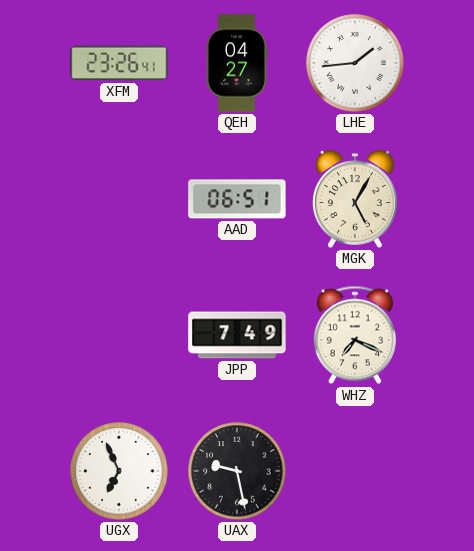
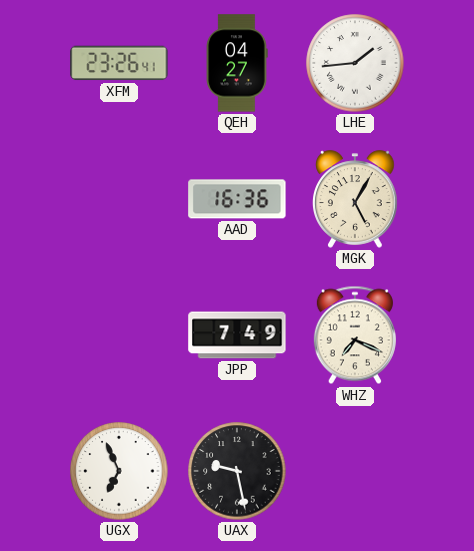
AAD: 06:51 -> 16:36
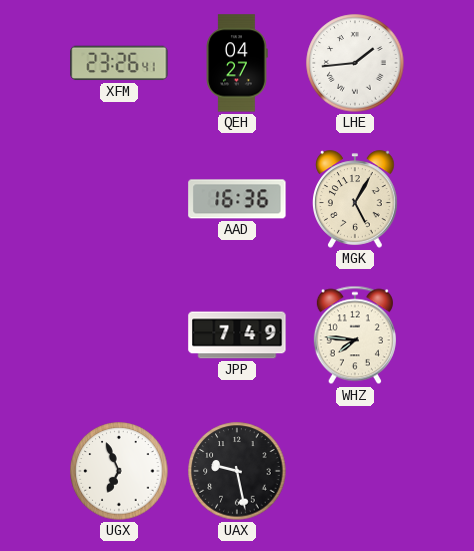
WHZ: 7:19 -> 7:46
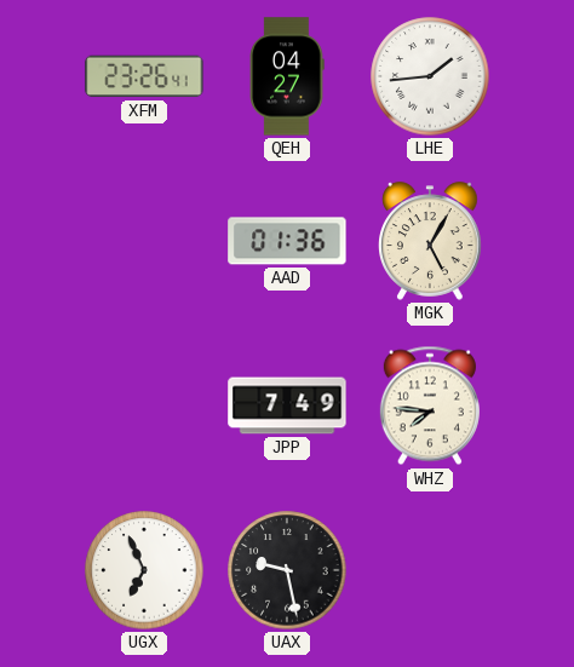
AAD: 16:36 -> 01:36
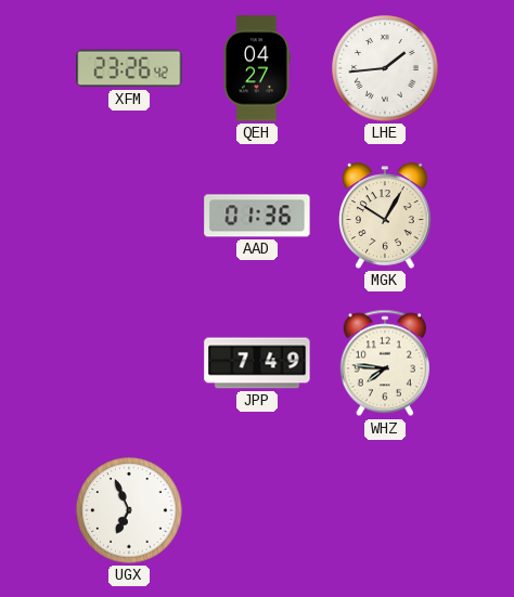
XFM: 23:26:41 -> 23:26:42
MGK: 5:05 -> 10:05
UAX: 9:28 -> none
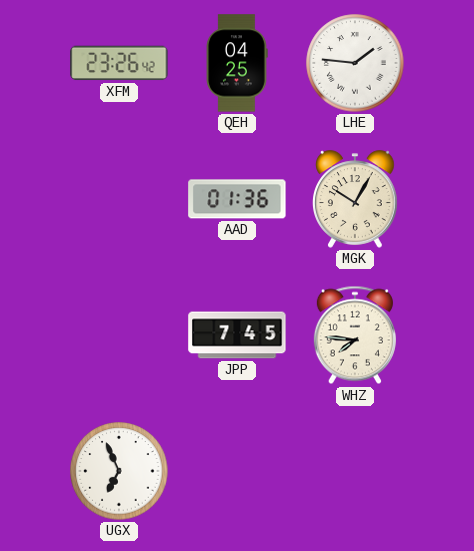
QEH: 04:27 -> 04:25
LHE: 1:44 -> 1:46
JPP: 7:49 -> 7:45
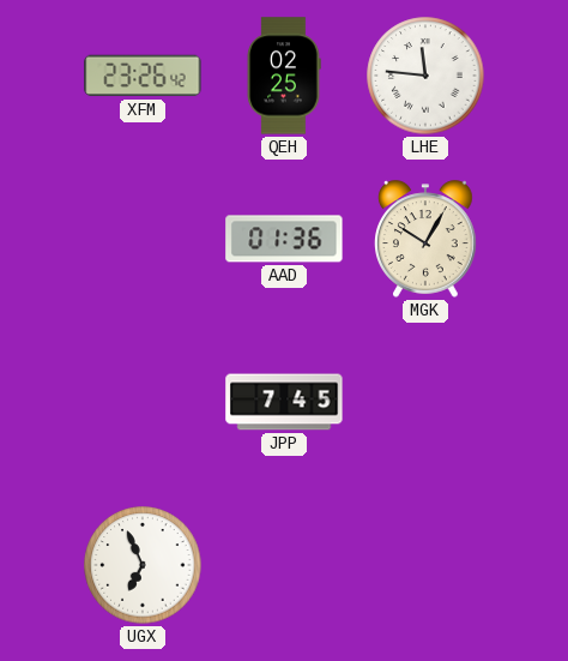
QEH: 04:25 -> 02:25
LHE: 1:46 -> 11:46
WHZ: 7:46 -> none
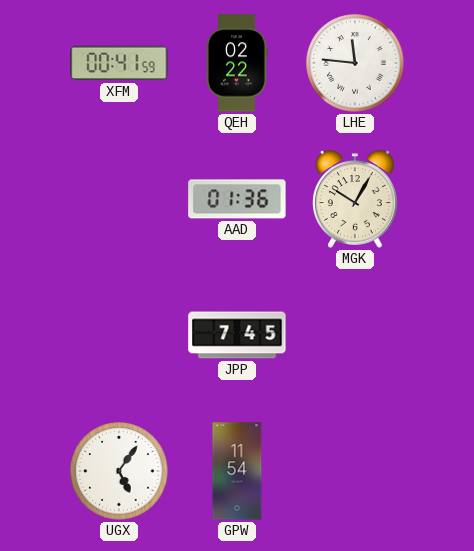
XFM: 23:26 -> 00:41
QEH: 02:25 -> 02:22
UGX: 6:56 -> 5:06
GPW: none -> 11:54
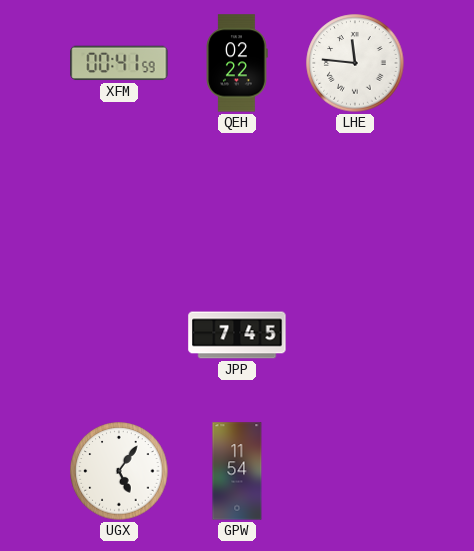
AAD: 01:36 -> none
MGK: 10:05 -> none
